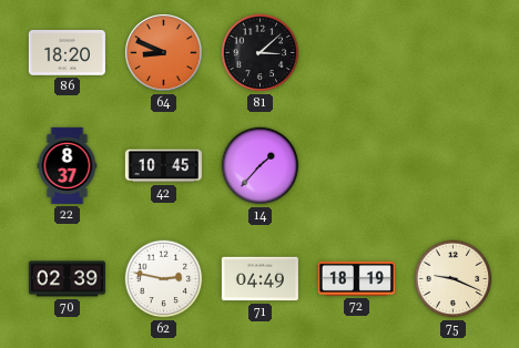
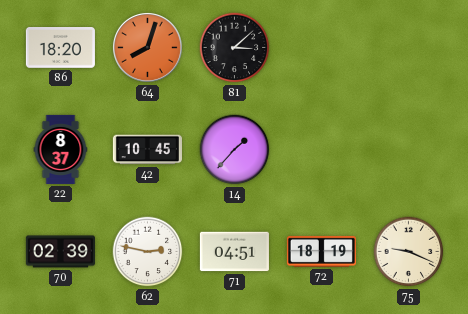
64: 8:49 -> 8:03
71: 04:49 -> 04:51
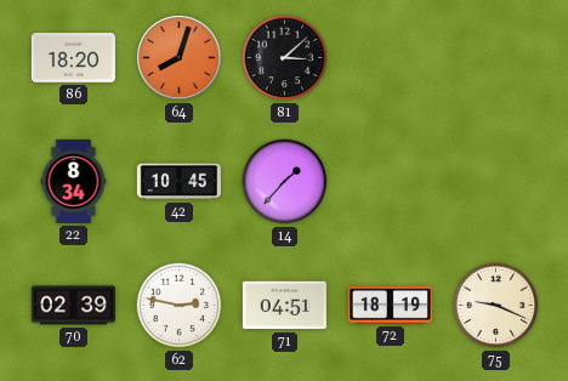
22: 8:37 -> 8:34
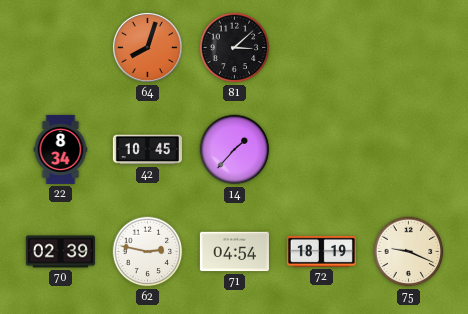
86: 18:20 -> none
71: 04:51 -> 04:54
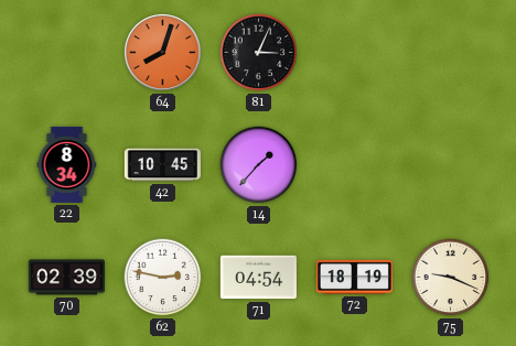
81: 3:08 -> 3:04
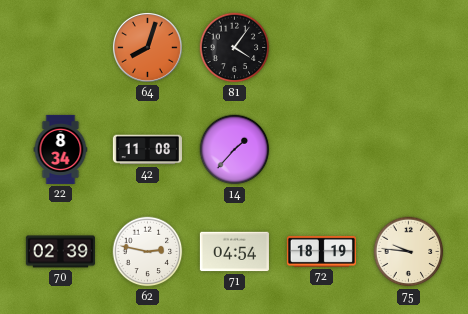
81: 3:04 -> 4:06
42: 10:45 -> 11:08
75: 9:19 -> 9:46
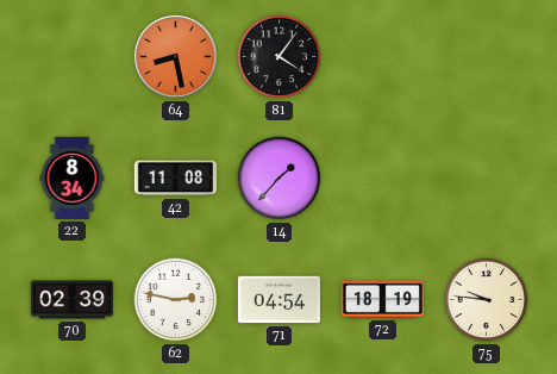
64: 8:03 -> 8:28
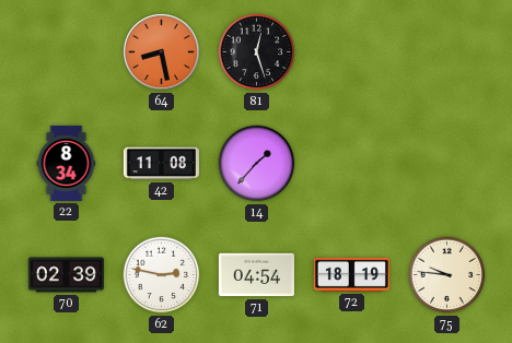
81: 4:06 -> 12:27
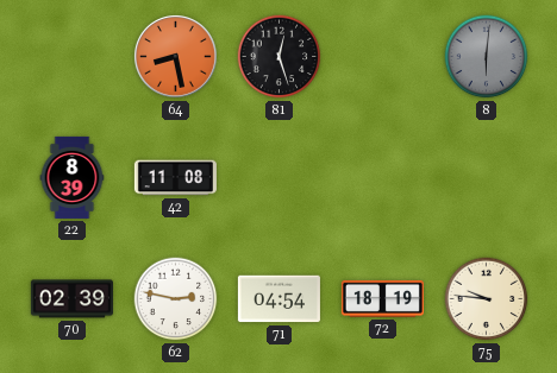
8: none -> 6:01
22: 8:34 -> 8:39
14: 1:37 -> none
